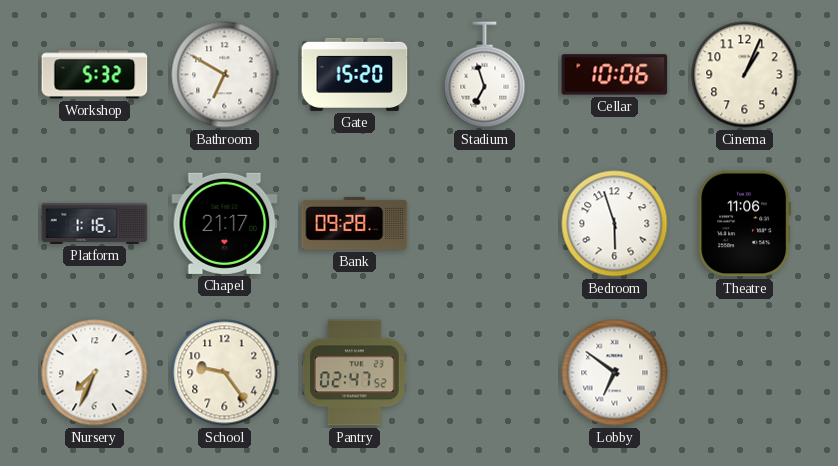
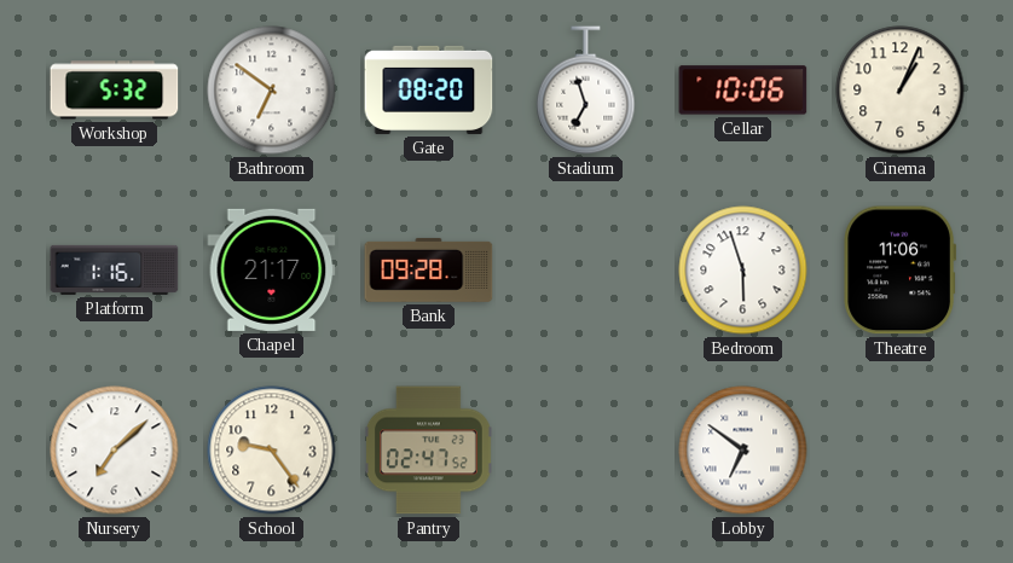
Bathroom: 6:50 -> 6:51
Gate: 15:20 -> 08:20
Nursery: 7:34 -> 7:08
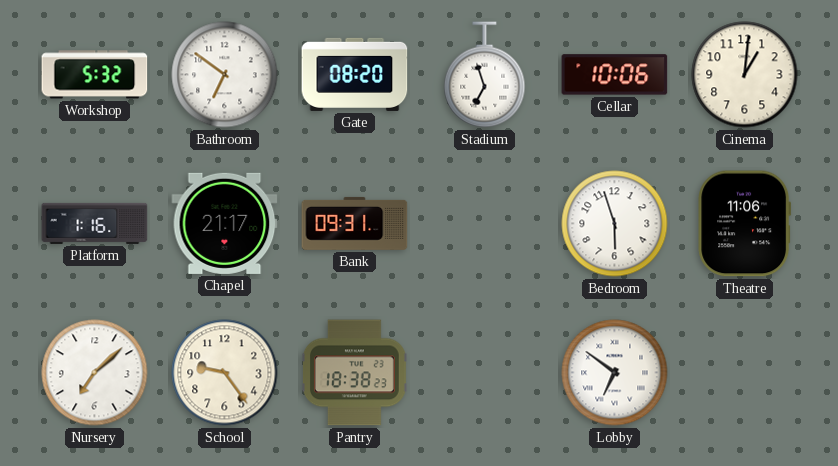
Cinema: 1:04 -> 1:01
Bank: 09:28 -> 09:31
Pantry: 02:47 -> 18:38
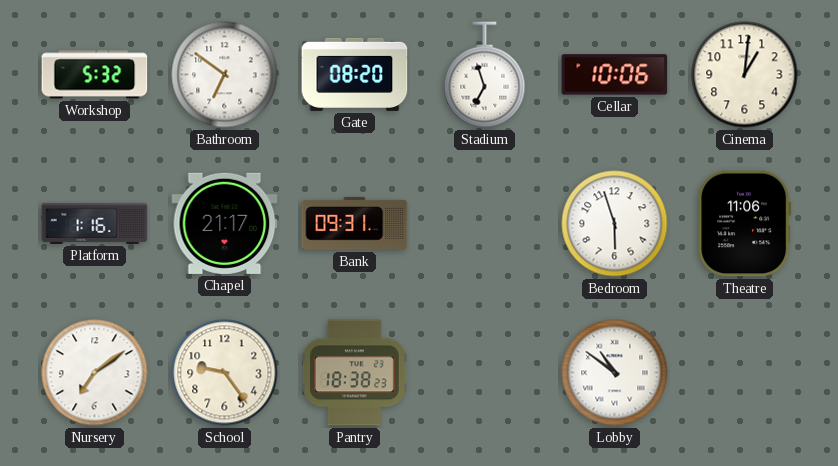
Nursery: 7:08 -> 7:09
Lobby: 6:51 -> 10:51
